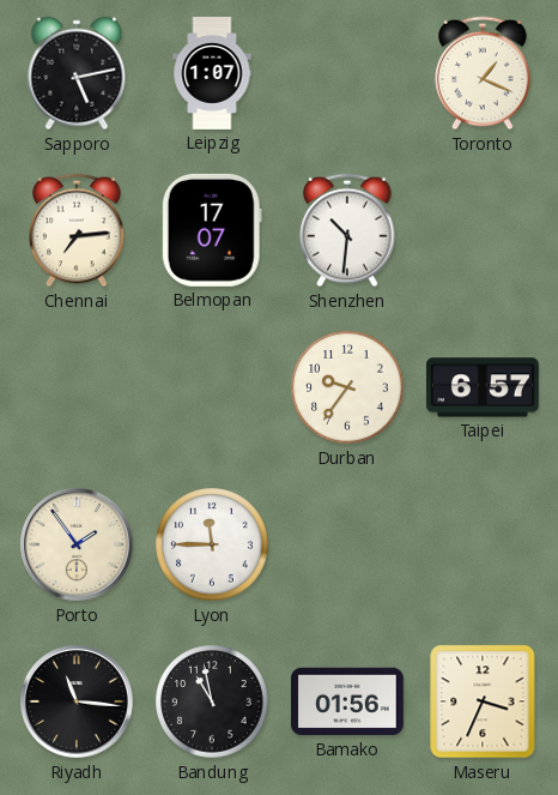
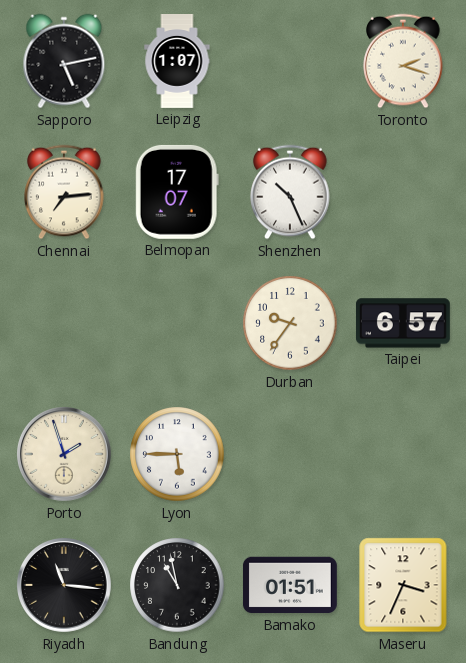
Toronto: 1:19 -> 2:18
Shenzhen: 10:31 -> 10:26
Porto: 1:54 -> 1:57
Lyon: 11:45 -> 5:45
Bamako: 01:56 -> 01:51
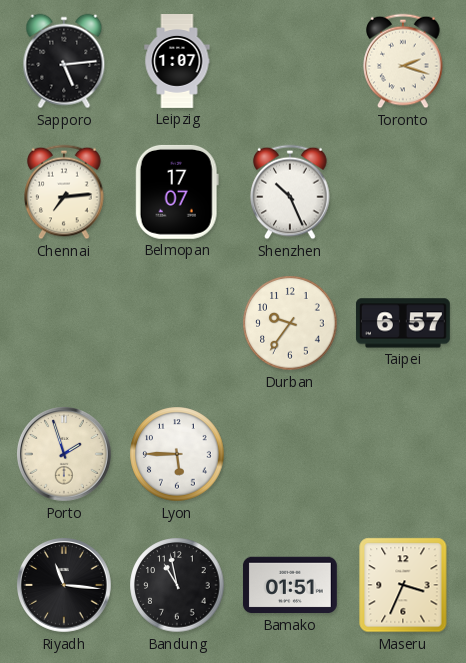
Sapporo: 5:13 -> 5:14
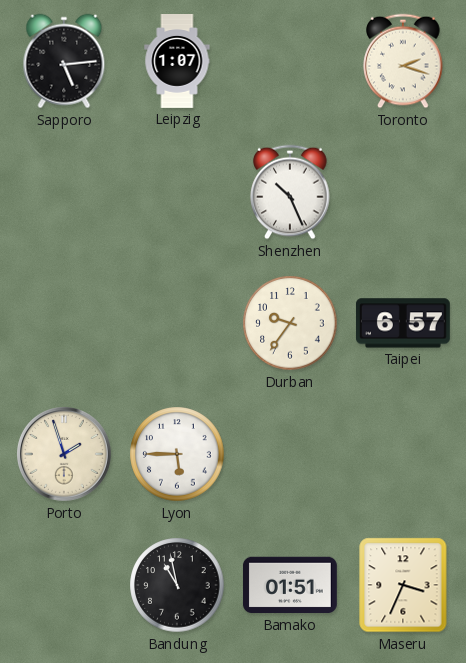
Chennai: 7:14 -> none
Belmopan: 17:07 -> none
Riyadh: 11:16 -> none
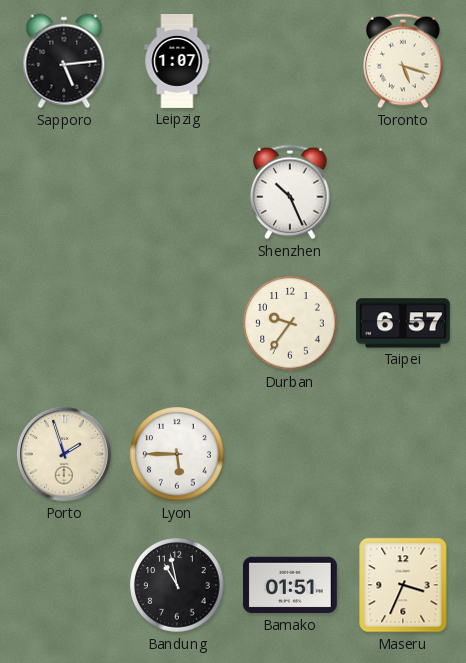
Toronto: 2:18 -> 5:18
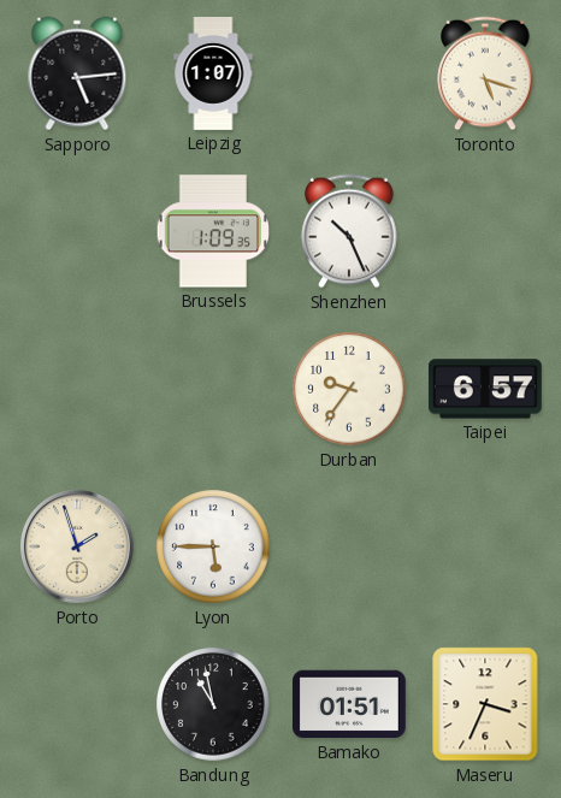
Brussels: none -> 1:09
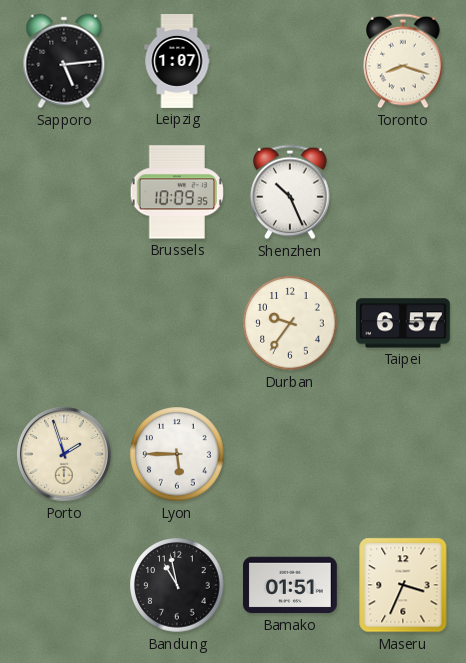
Toronto: 5:18 -> 8:18
Brussels: 1:09 -> 10:09
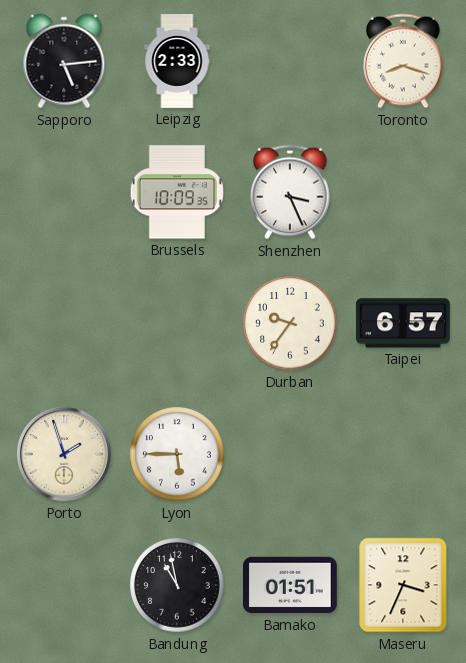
Leipzig: 1:07 -> 2:33
Shenzhen: 10:26 -> 3:26
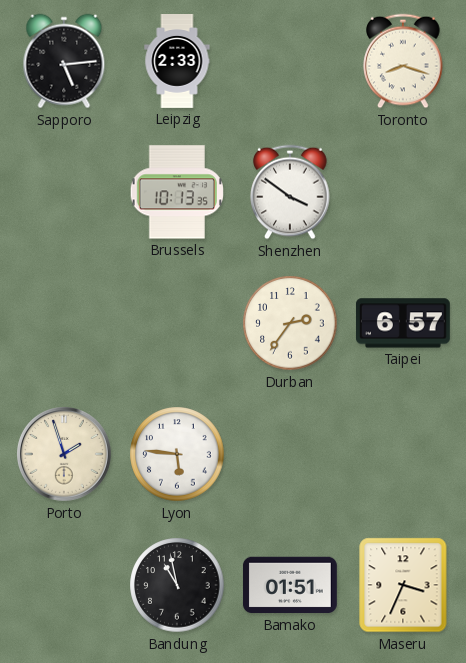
Brussels: 10:09 -> 10:13
Shenzhen: 3:26 -> 3:51
Durban: 9:36 -> 2:36
Lyon: 5:45 -> 5:46
